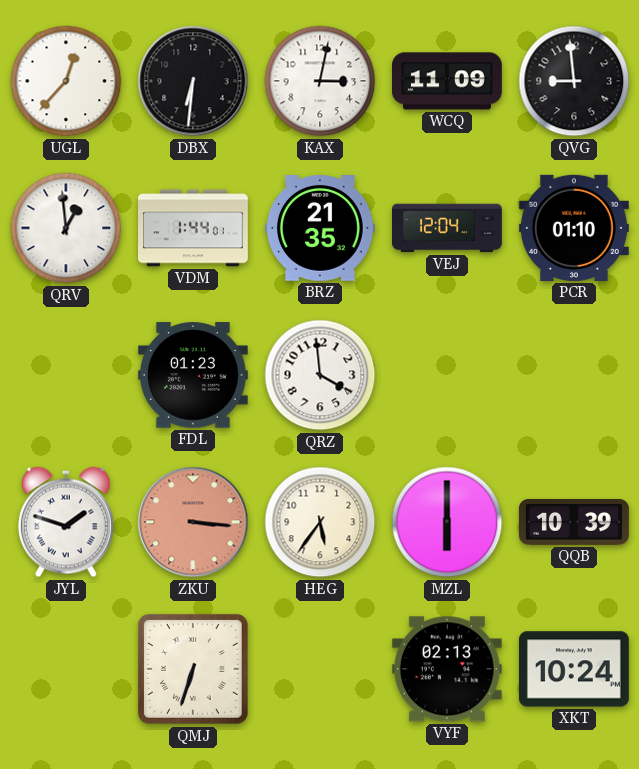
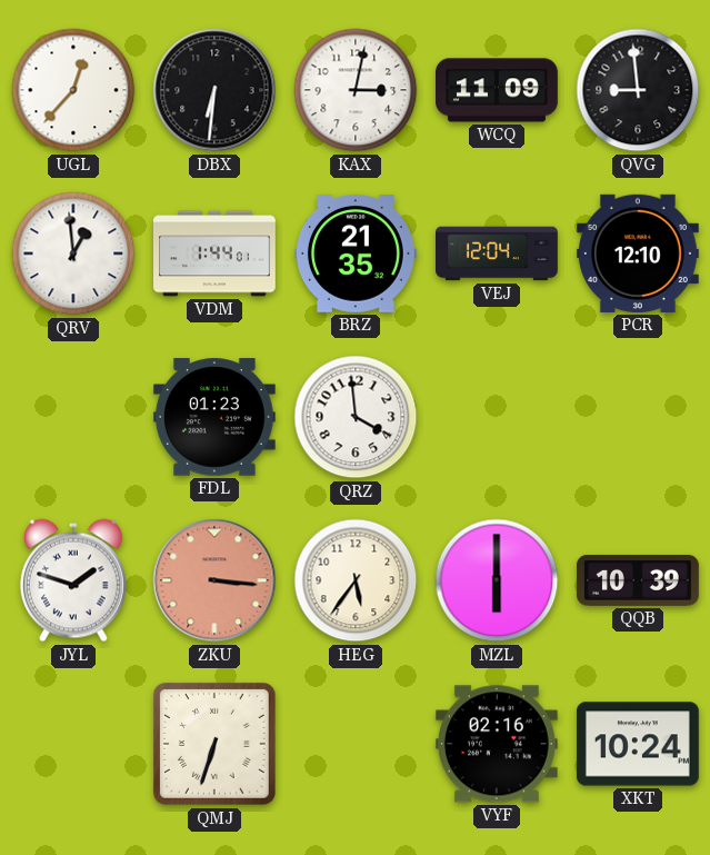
PCR: 01:10 -> 12:10
VYF: 02:13 -> 02:16
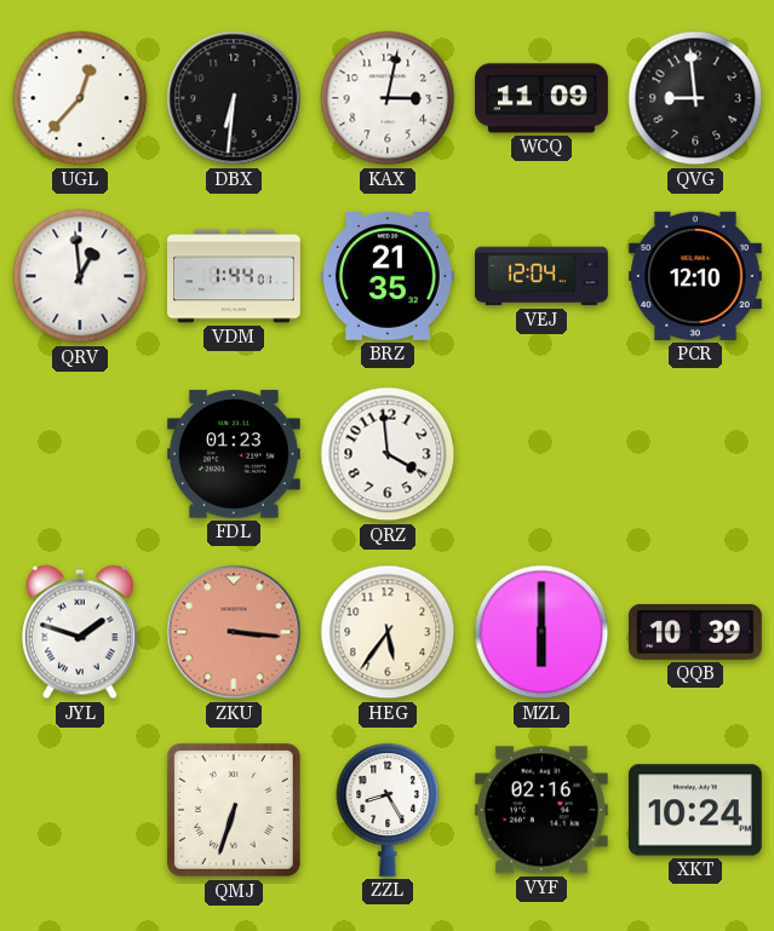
ZZL: none -> 8:25
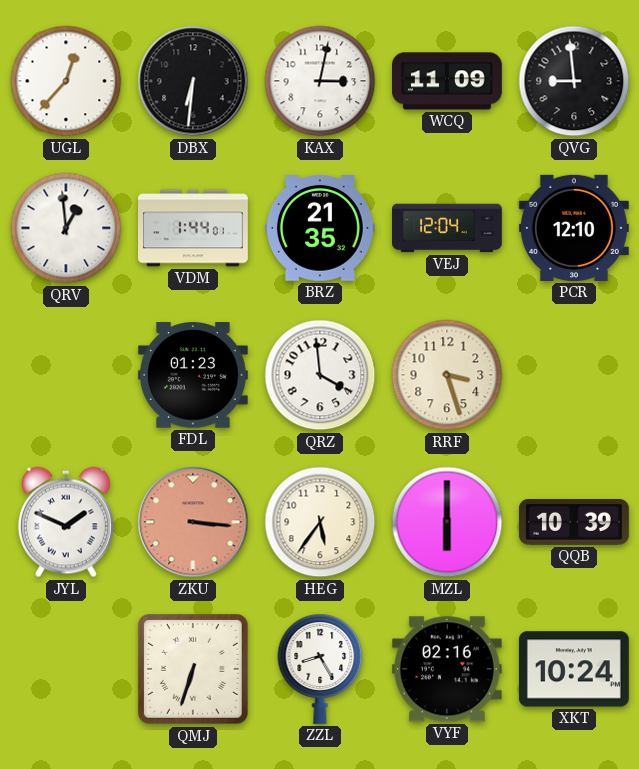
RRF: none -> 3:27
JYL: 1:48 -> 1:49
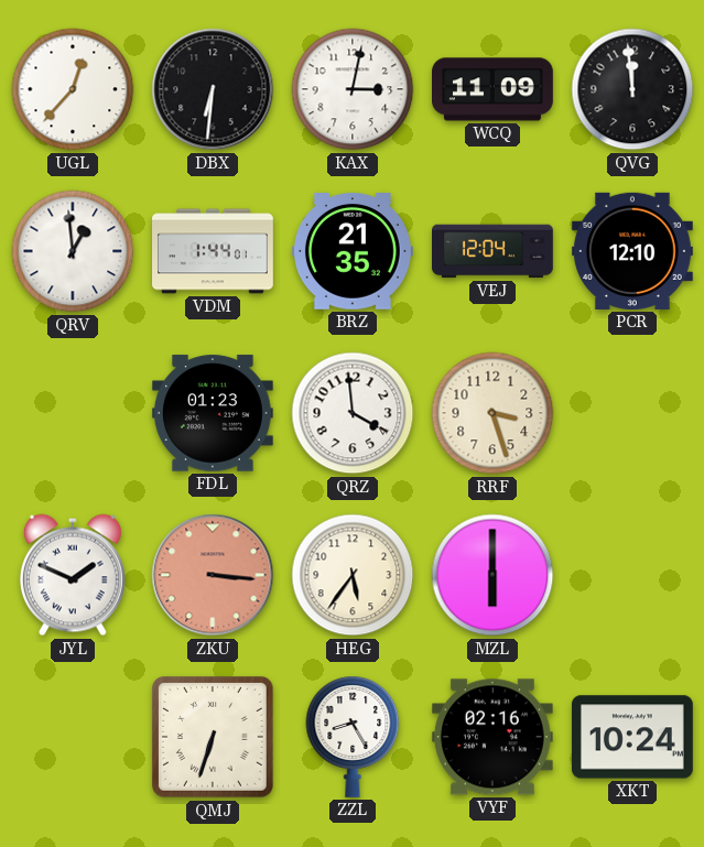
QVG: 8:59 -> 11:59
QQB: 10:39 -> none
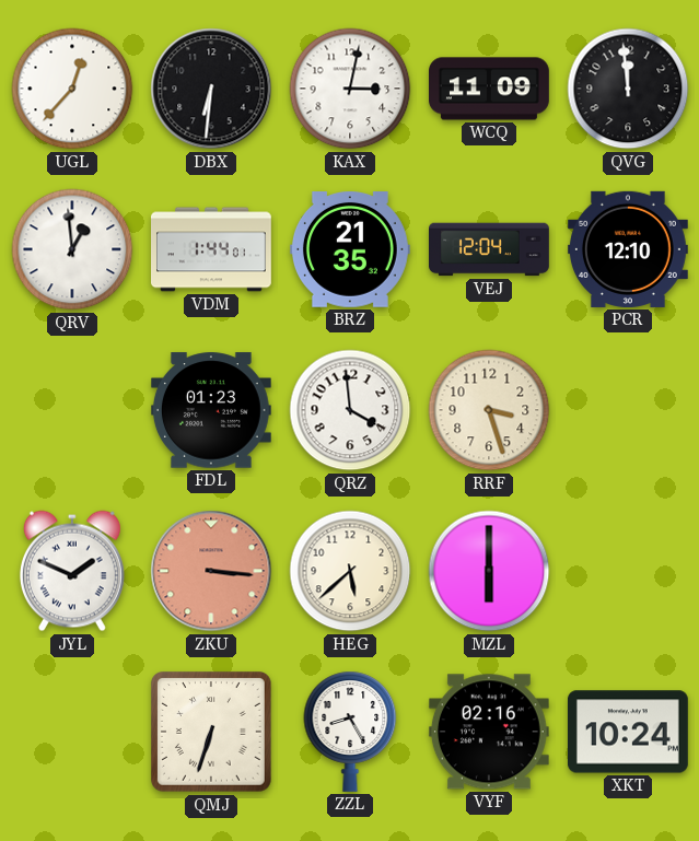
HEG: 5:36 -> 5:38
